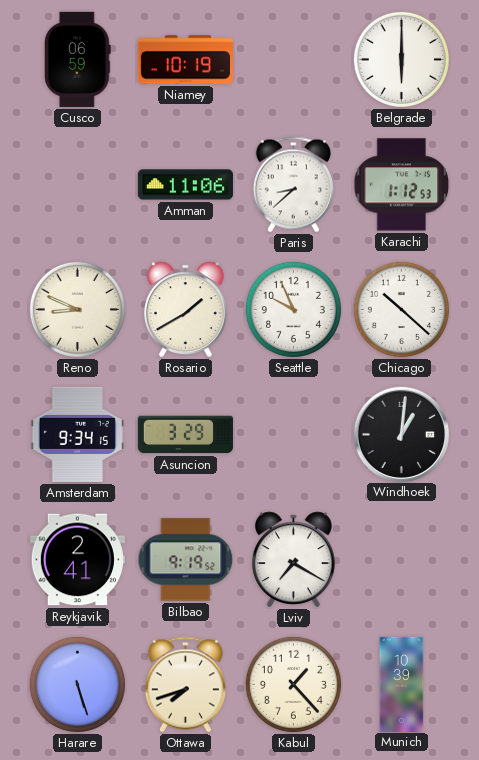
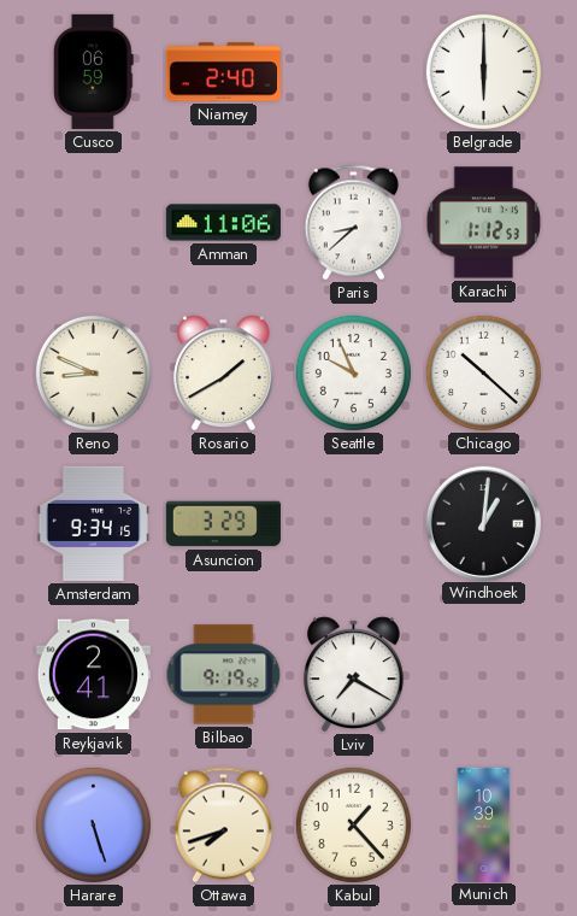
Niamey: 10:19 -> 2:40
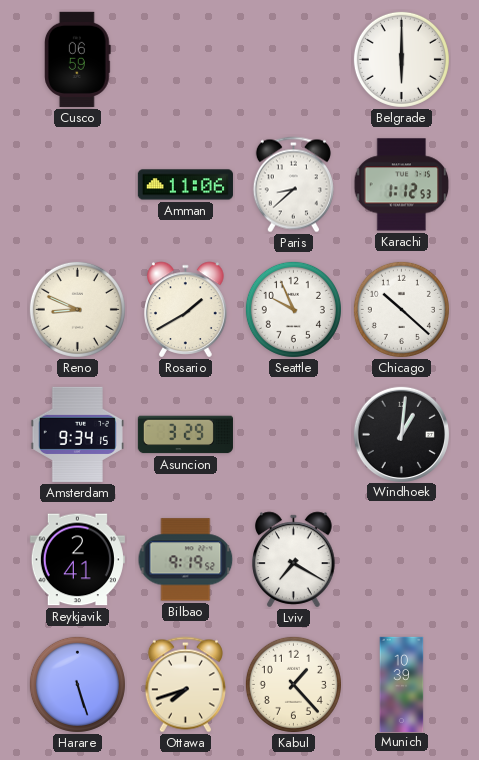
Niamey: 2:40 -> none
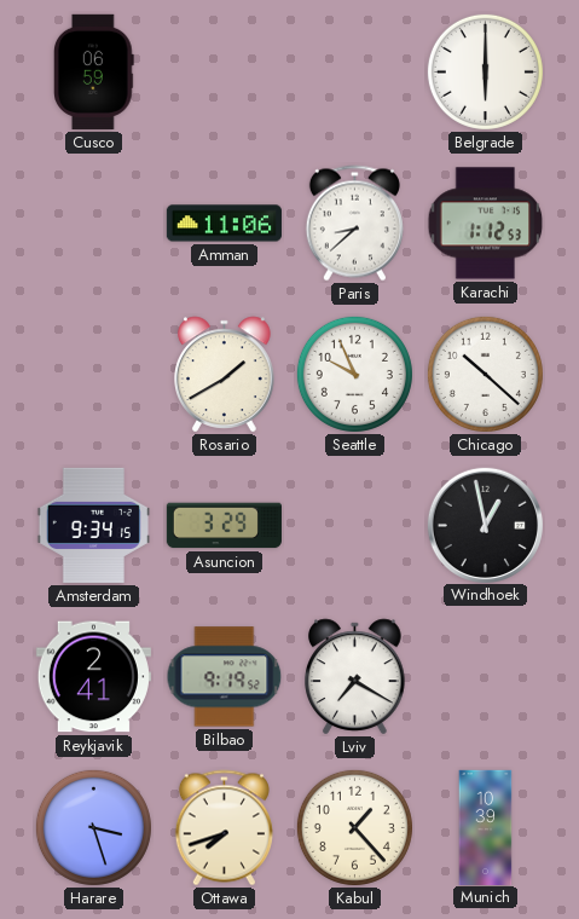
Reno: 8:49 -> none
Windhoek: 1:01 -> 12:58
Harare: 5:27 -> 3:27
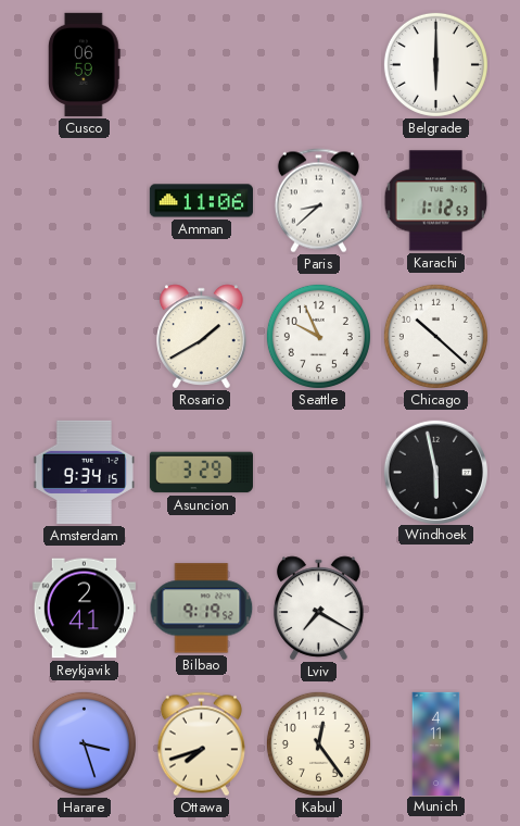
Windhoek: 12:58 -> 5:58
Kabul: 1:23 -> 12:24
Munich: 10:39 -> 4:11
